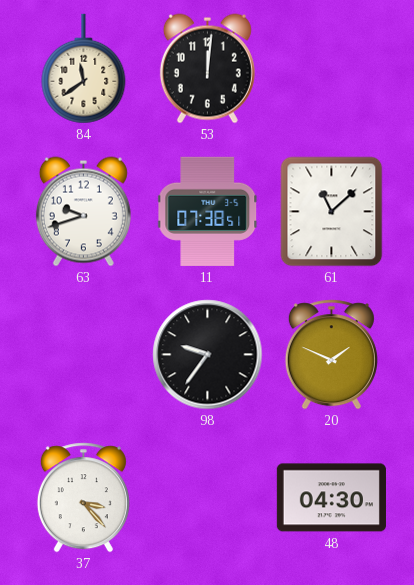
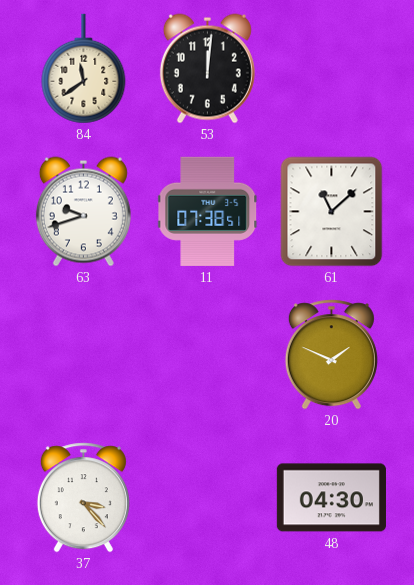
98: 9:36 -> none
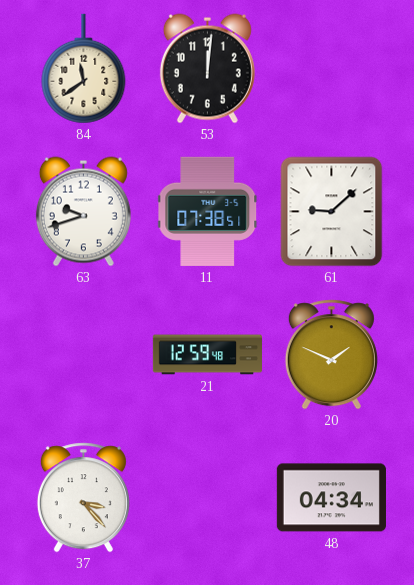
61: 11:08 -> 9:08
21: none -> 12:59
48: 04:30 -> 04:34
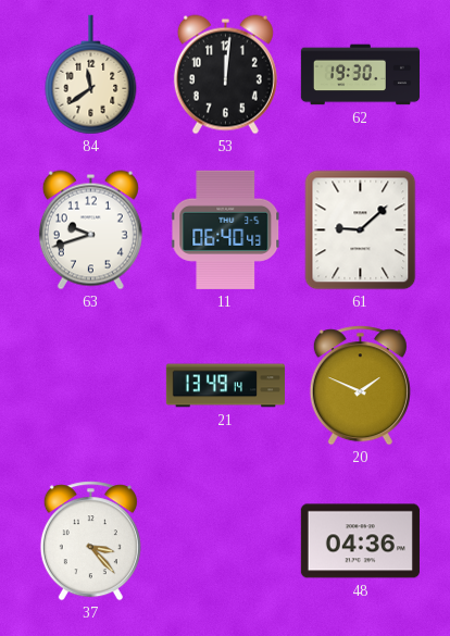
62: none -> 19:30
11: 07:38 -> 06:40
21: 12:59 -> 13:49
48: 04:34 -> 04:36
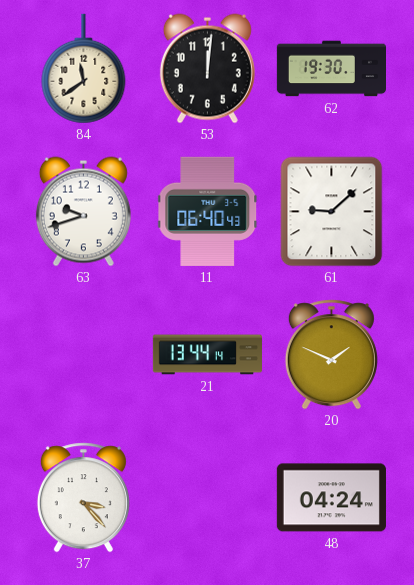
21: 13:49 -> 13:44
48: 04:36 -> 04:24
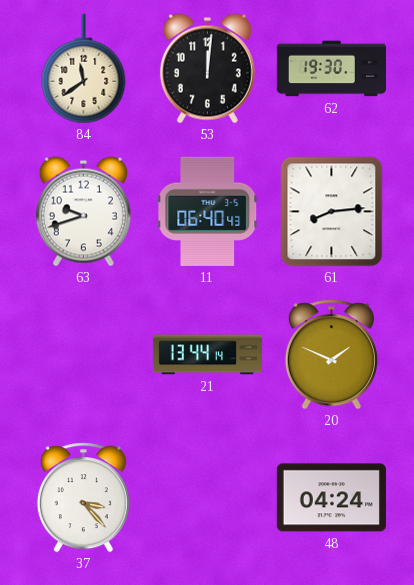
61: 9:08 -> 8:14
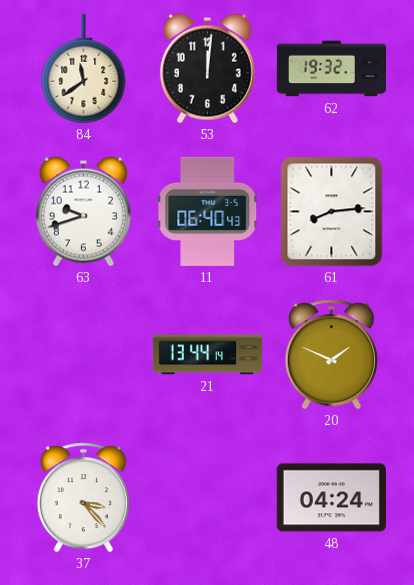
62: 19:30 -> 19:32
